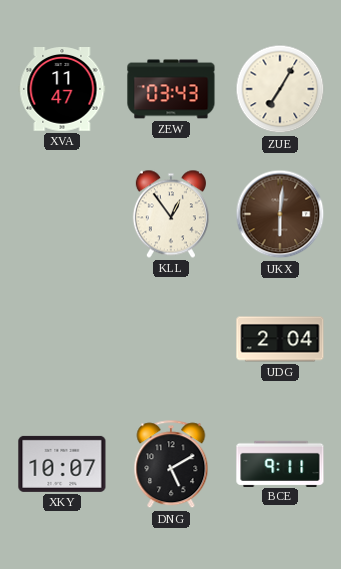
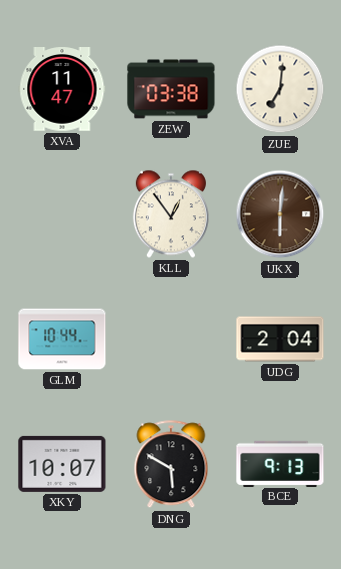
ZEW: 03:43 -> 03:38
ZUE: 7:05 -> 7:01
GLM: none -> 10:44
DNG: 5:10 -> 5:50
BCE: 9:11 -> 9:13
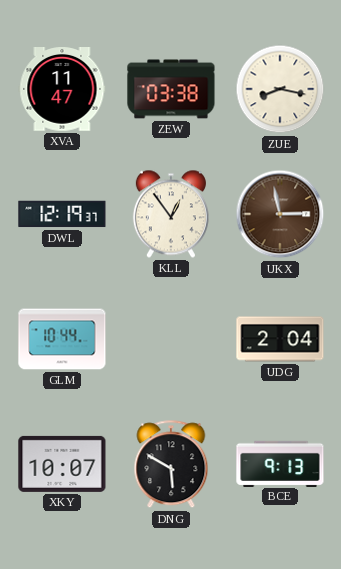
ZUE: 7:01 -> 8:17
DWL: none -> 12:19
UKX: 6:01 -> 2:58
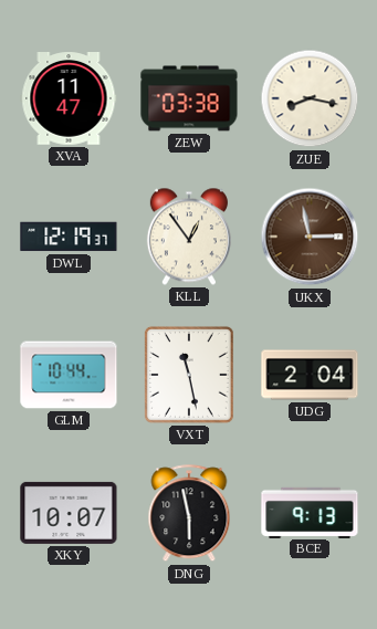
VXT: none -> 11:28
DNG: 5:50 -> 5:58
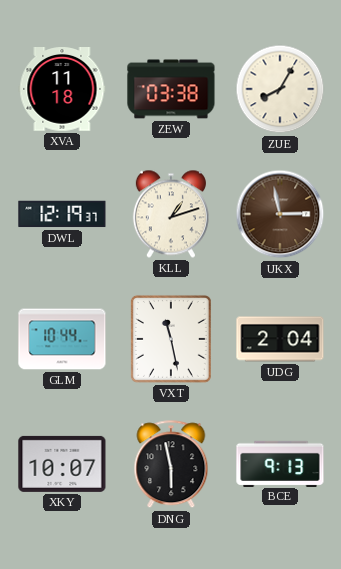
XVA: 11:47 -> 11:18
ZUE: 8:17 -> 8:05
KLL: 12:54 -> 1:12
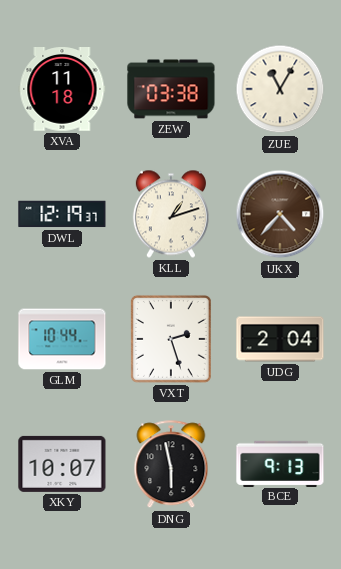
ZUE: 8:05 -> 11:05
UKX: 2:58 -> 4:37
VXT: 11:28 -> 2:27
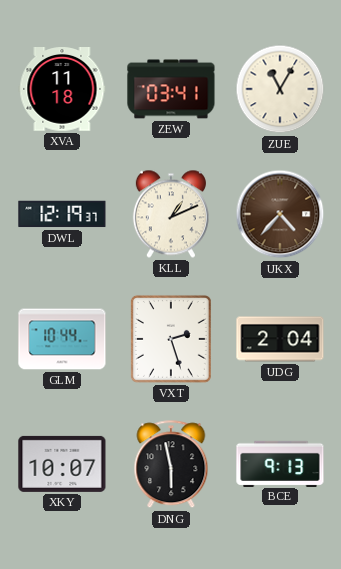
ZEW: 03:38 -> 03:41
KLL: 1:12 -> 1:11
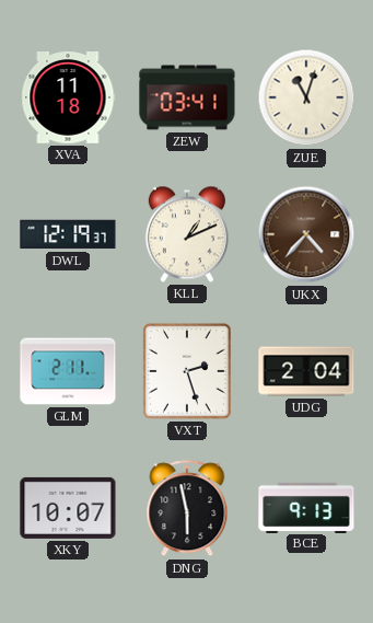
ZUE: 11:05 -> 11:03
GLM: 10:44 -> 2:11
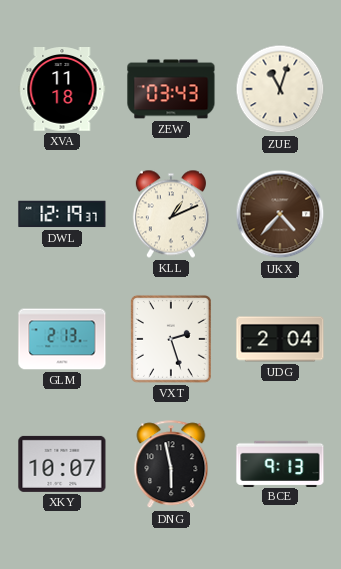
ZEW: 03:41 -> 03:43
GLM: 2:11 -> 2:13
